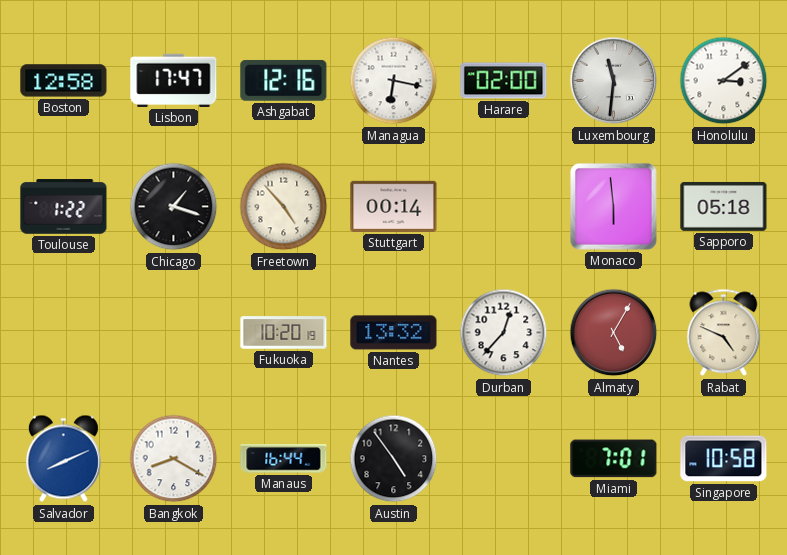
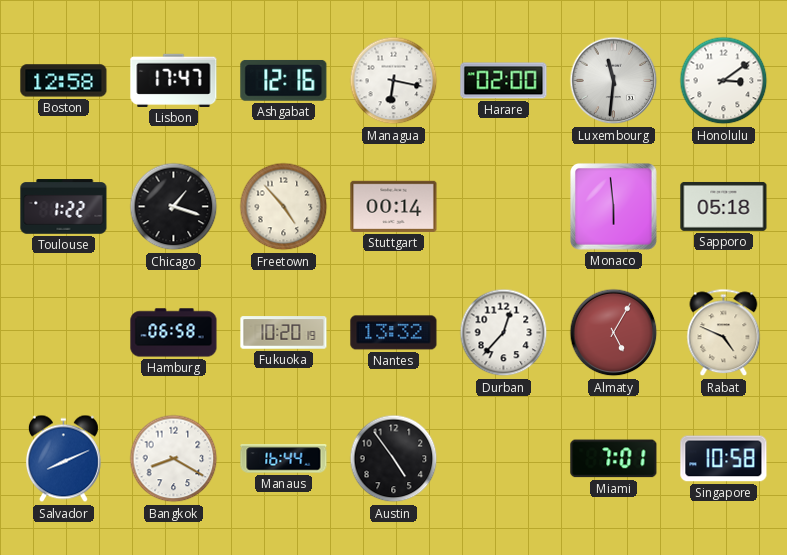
Hamburg: none -> 06:58
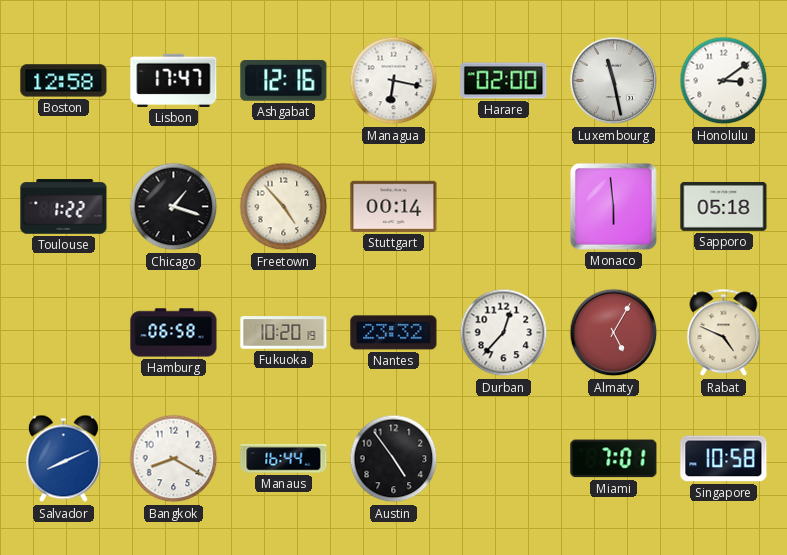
Luxembourg: 11:31 -> 11:28
Nantes: 13:32 -> 23:32
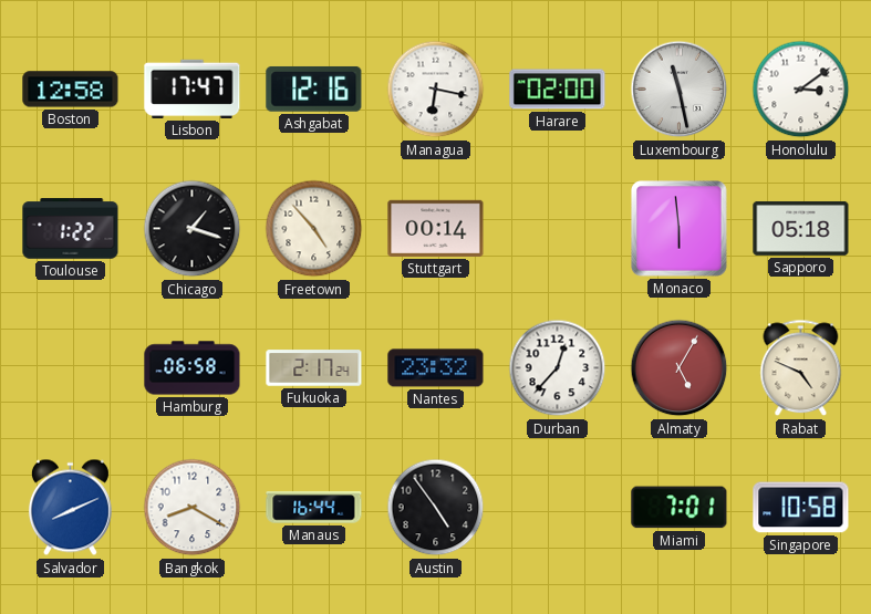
Fukuoka: 10:20 -> 2:17
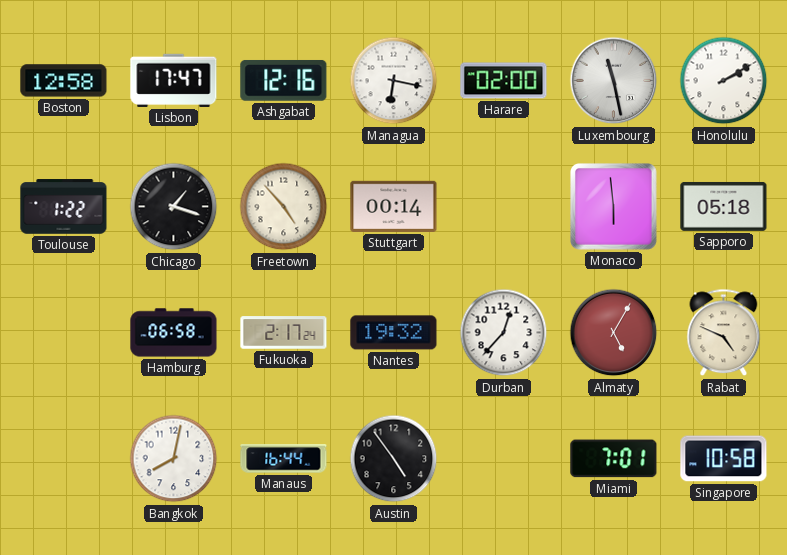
Honolulu: 3:09 -> 2:10
Nantes: 23:32 -> 19:32
Salvador: 8:11 -> none
Bangkok: 8:20 -> 8:02
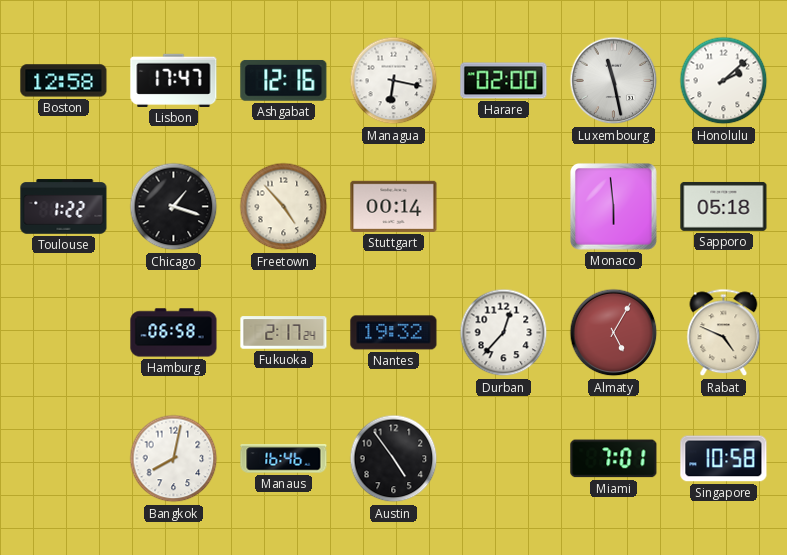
Honolulu: 2:10 -> 2:08
Manaus: 16:44 -> 16:46
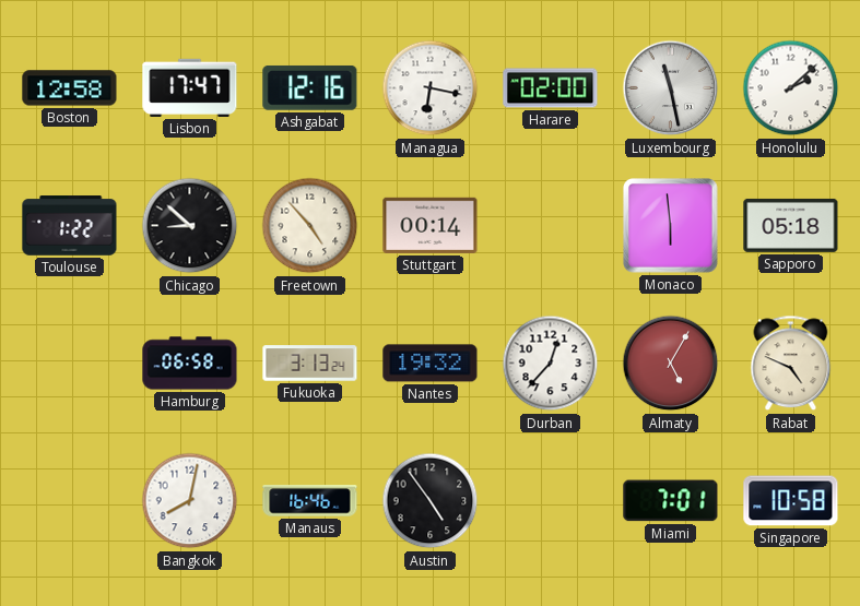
Chicago: 1:18 -> 8:52
Fukuoka: 2:17 -> 3:13
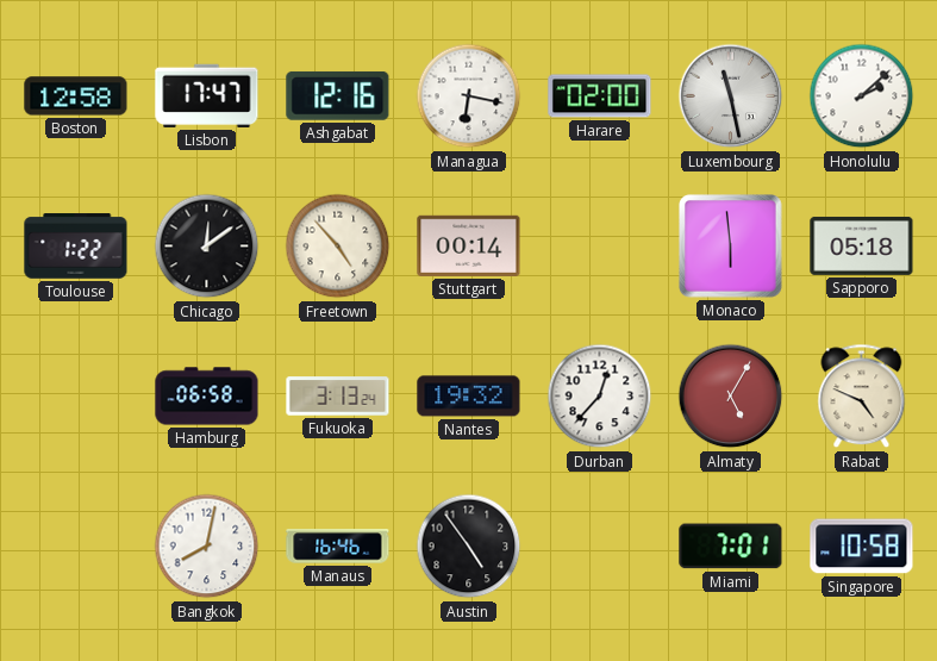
Chicago: 8:52 -> 12:09
